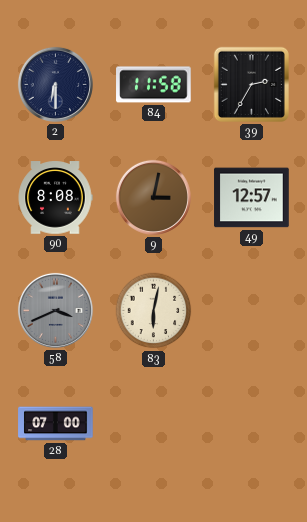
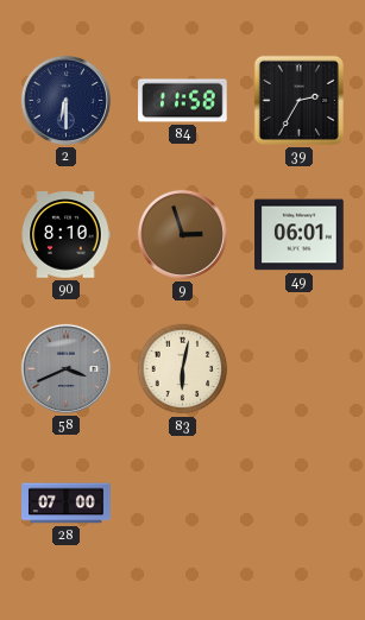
90: 8:08 -> 8:10
9: 3:02 -> 2:57
49: 12:57 -> 06:01
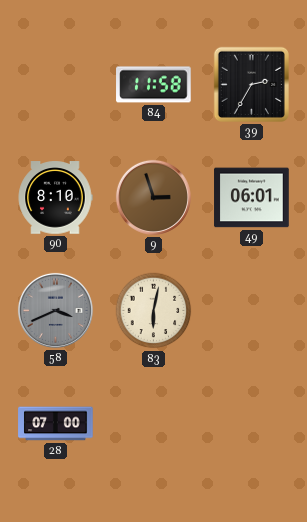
2: 6:30 -> none
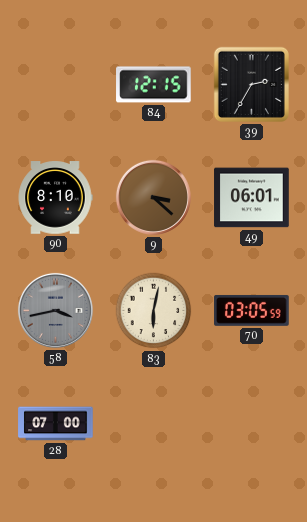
84: 11:58 -> 12:15
9: 2:57 -> 3:22
58: 3:41 -> 3:43
70: none -> 03:05
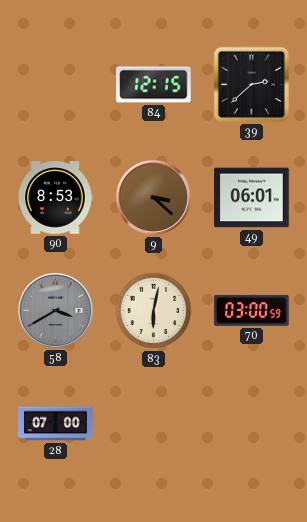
39: 2:35 -> 2:38
90: 8:10 -> 8:53
58: 3:43 -> 3:40
70: 03:05 -> 03:00
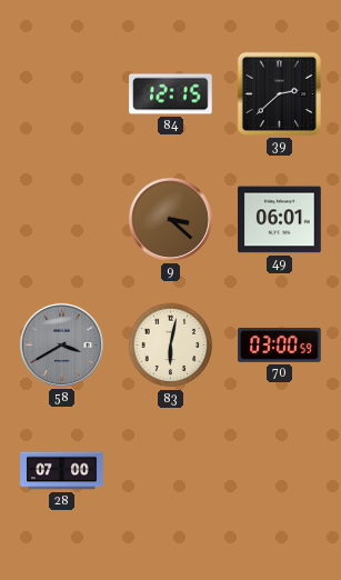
90: 8:53 -> none
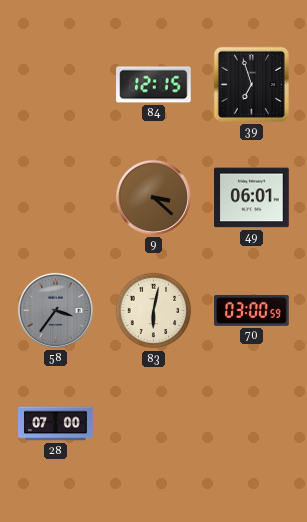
39: 2:38 -> 6:57
58: 3:40 -> 3:36
